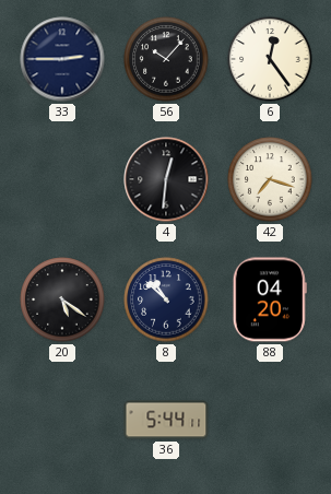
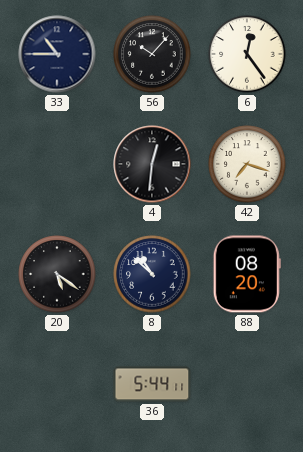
33: 2:45 -> 10:45
88: 04:20 -> 08:20
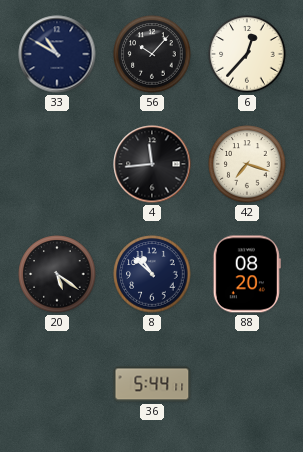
33: 10:45 -> 10:50
6: 12:24 -> 12:37
4: 12:31 -> 11:44
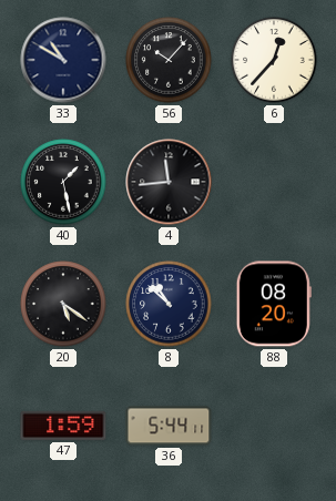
40: none -> 1:28
42: 7:18 -> none
47: none -> 1:59
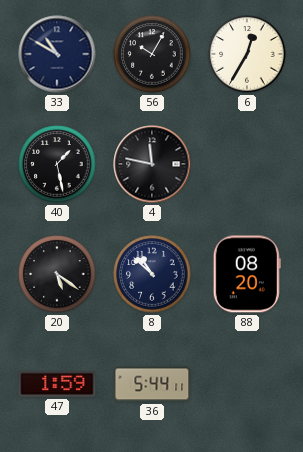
56: 10:07 -> 10:05
6: 12:37 -> 12:35
4: 11:44 -> 11:47
